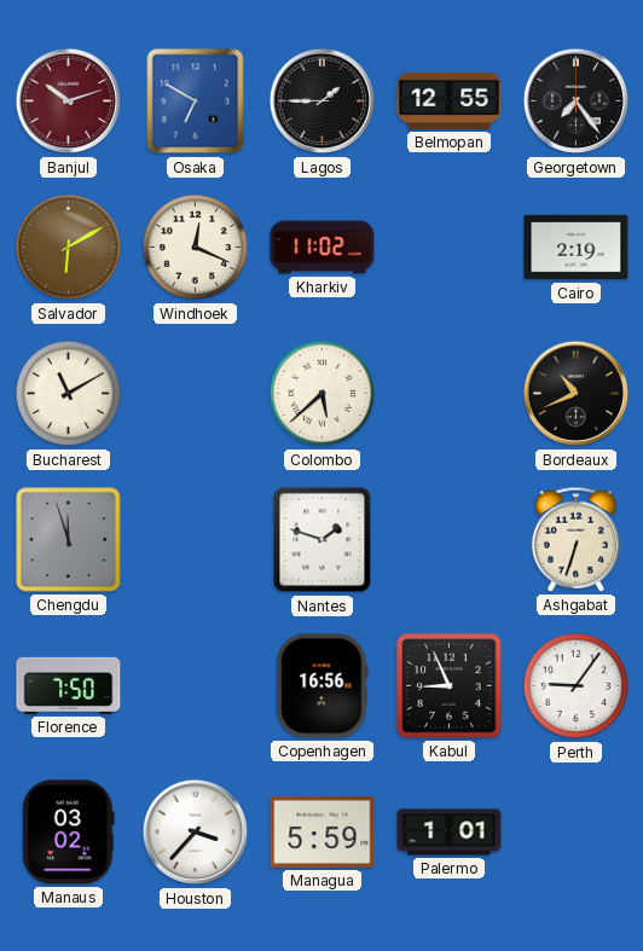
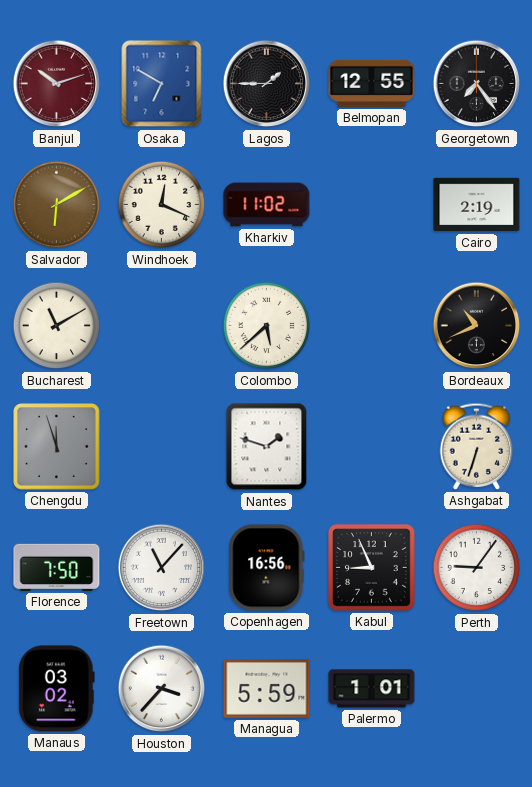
Freetown: none -> 11:07
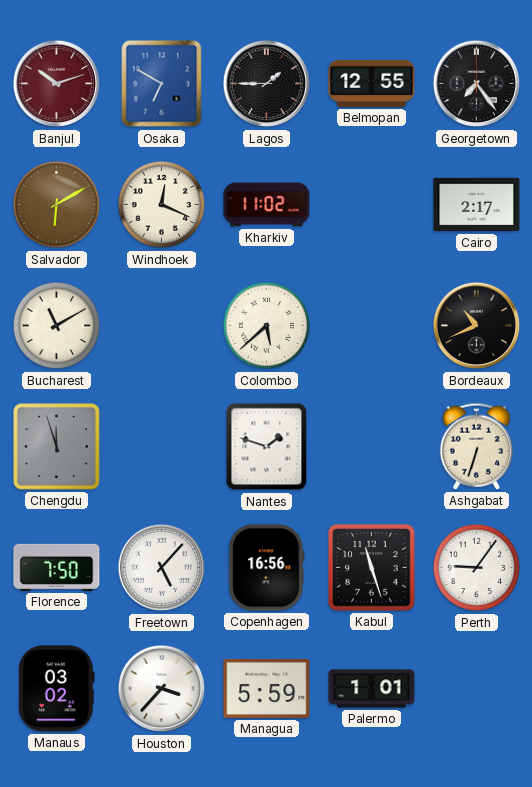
Cairo: 2:19 -> 2:17
Freetown: 11:07 -> 5:07
Kabul: 8:56 -> 11:27
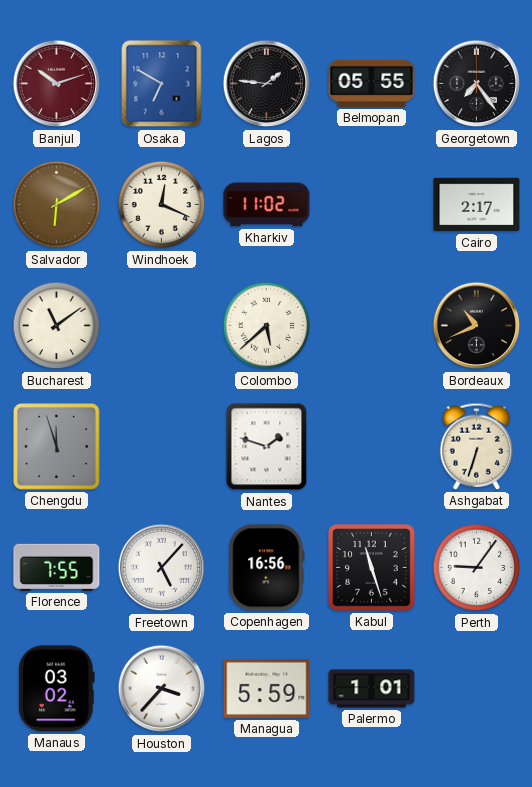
Lagos: 1:45 -> 1:46
Belmopan: 12:55 -> 05:55
Bucharest: 11:10 -> 11:09
Florence: 7:50 -> 7:55
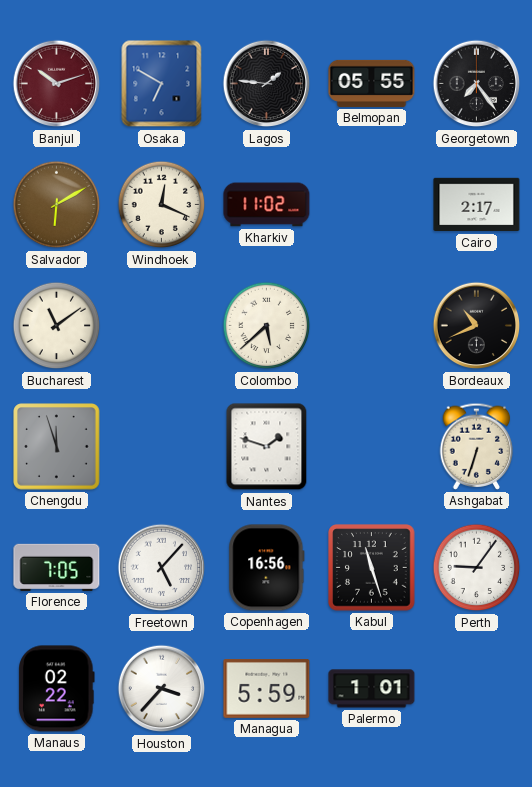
Florence: 7:55 -> 7:05
Manaus: 03:02 -> 02:22
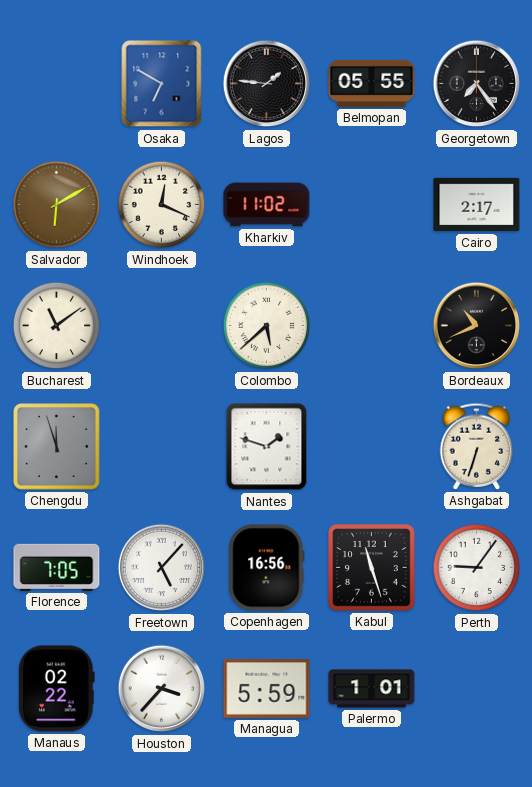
Banjul: 10:12 -> none
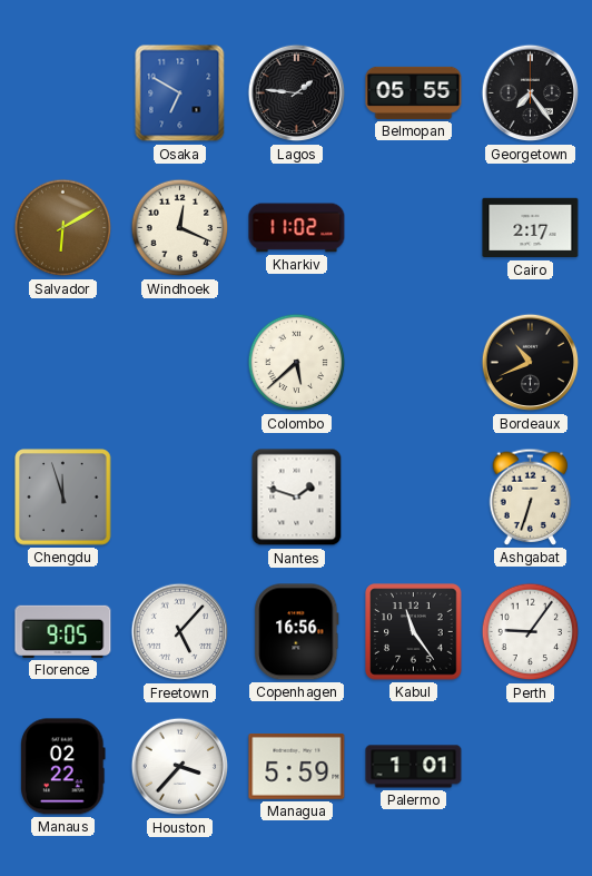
Bucharest: 11:09 -> none
Florence: 7:05 -> 9:05
Kabul: 11:27 -> 11:24
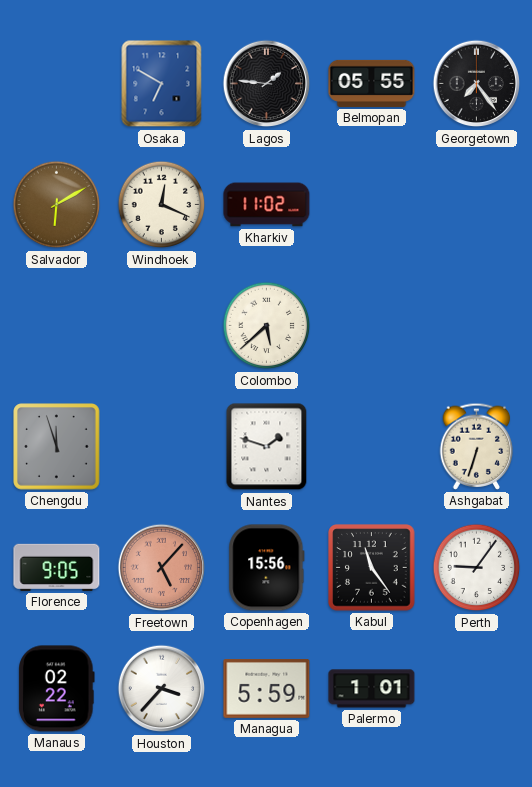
Cairo: 2:17 -> none
Bordeaux: 10:41 -> none
Freetown dial: white -> salmon
Copenhagen: 16:56 -> 15:56
